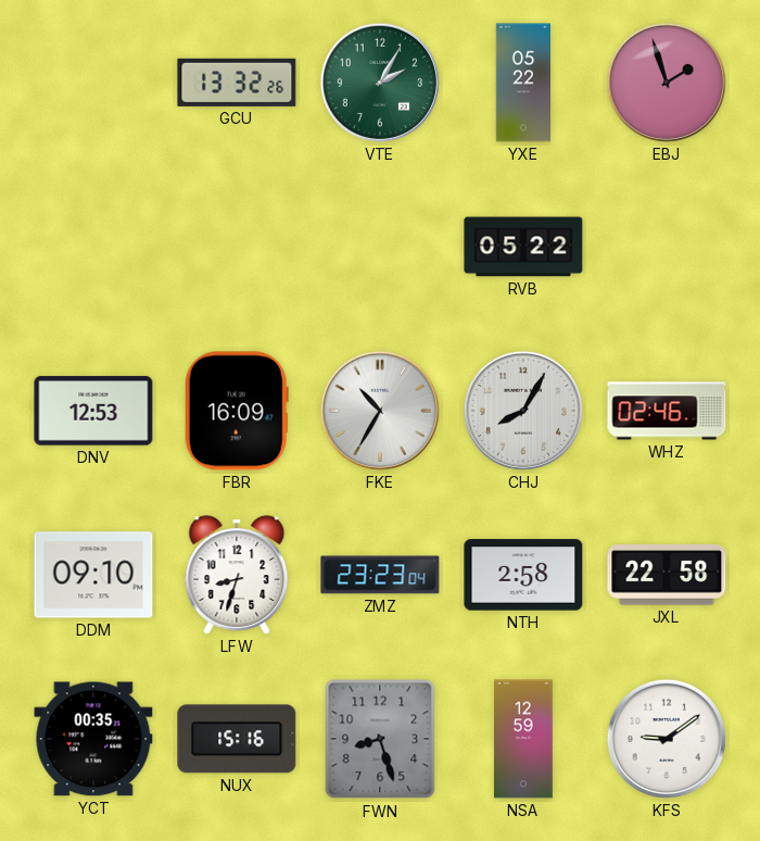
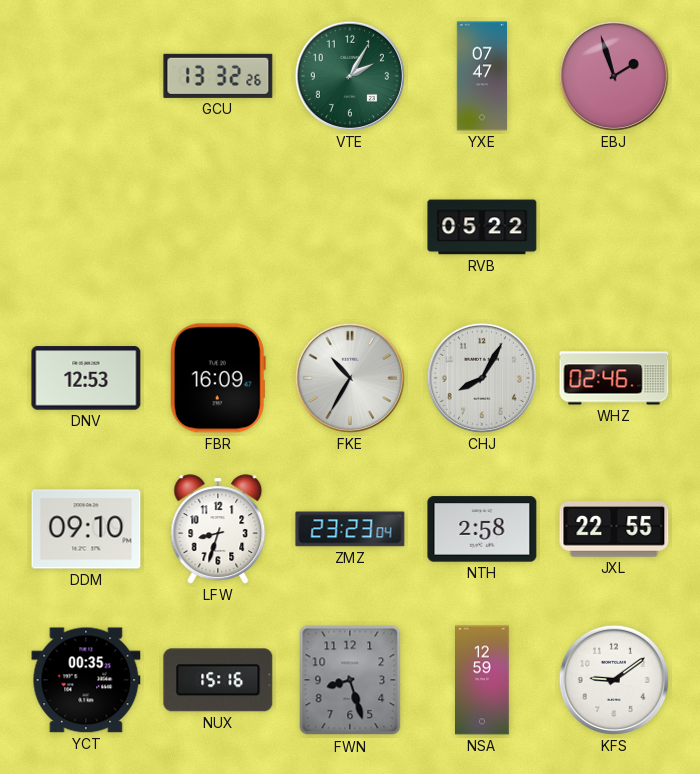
YXE: 05:22 -> 07:47
JXL: 22:58 -> 22:55
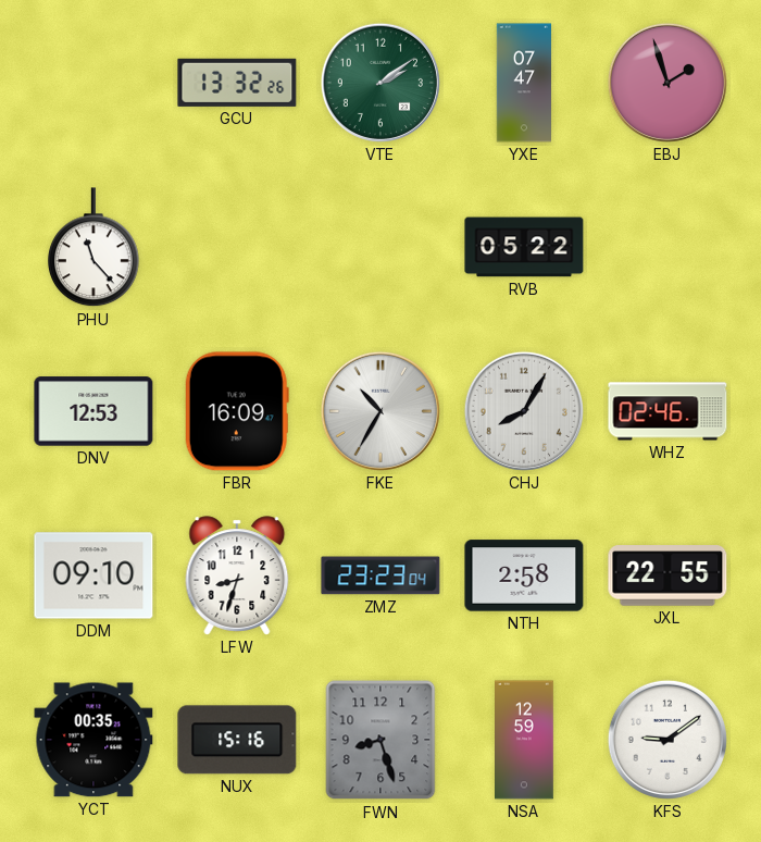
VTE: 2:05 -> 2:09
PHU: none -> 11:23
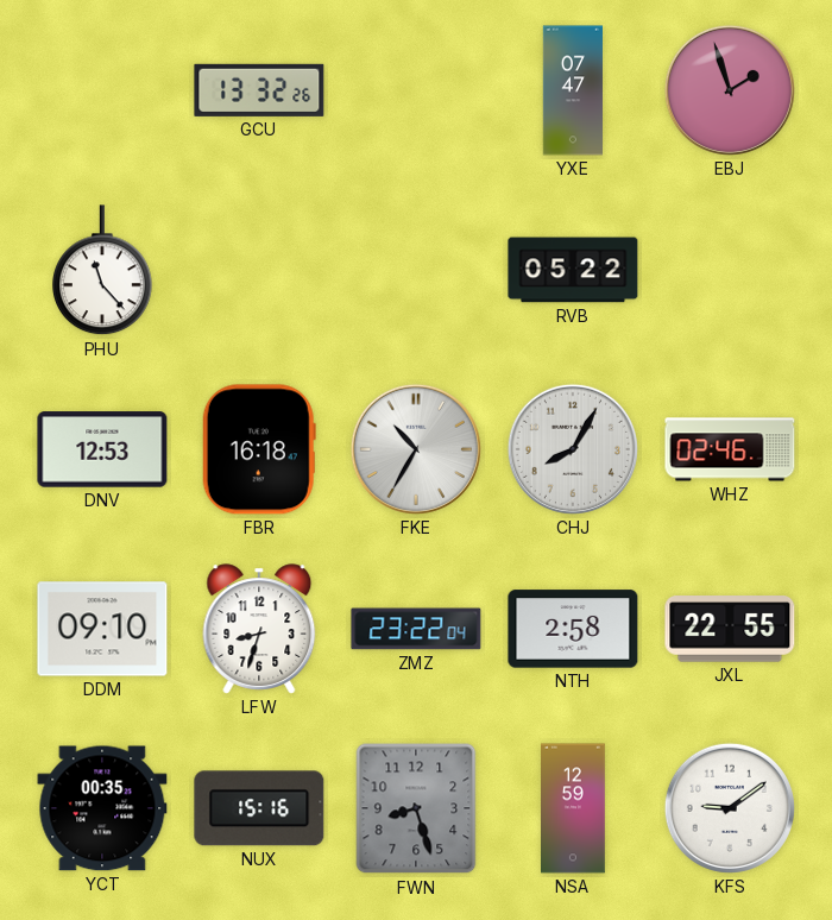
VTE: 2:09 -> none
FBR: 16:09 -> 16:18
ZMZ: 23:23 -> 23:22
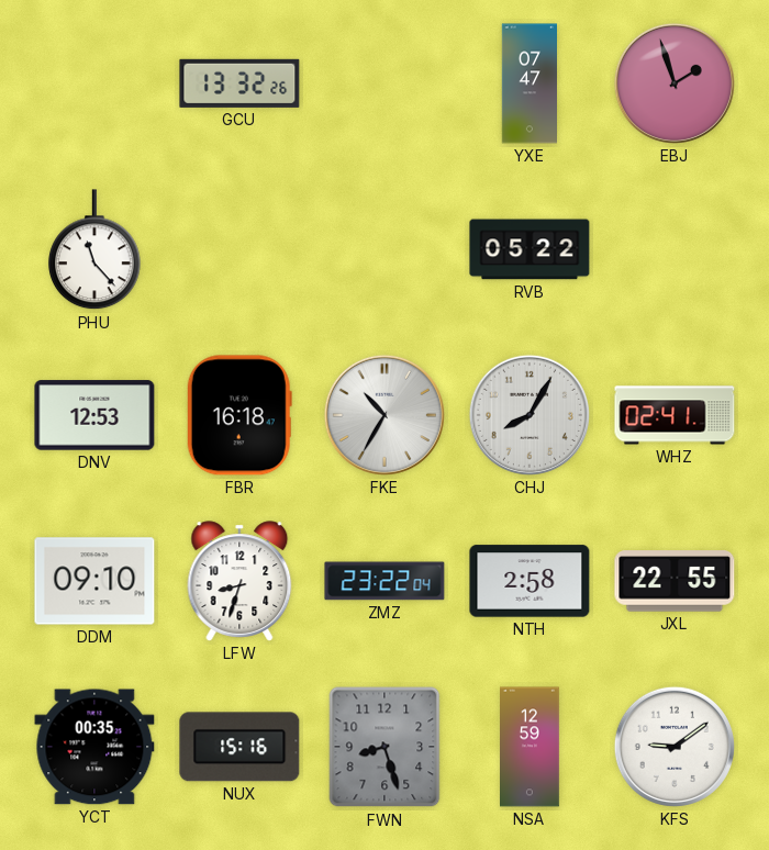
WHZ: 02:46 -> 02:41
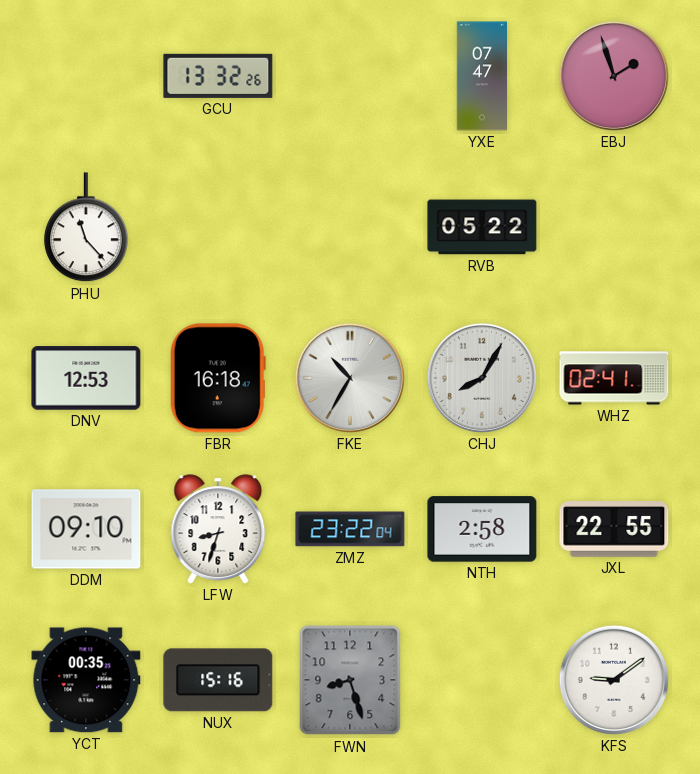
NSA: 12:59 -> none
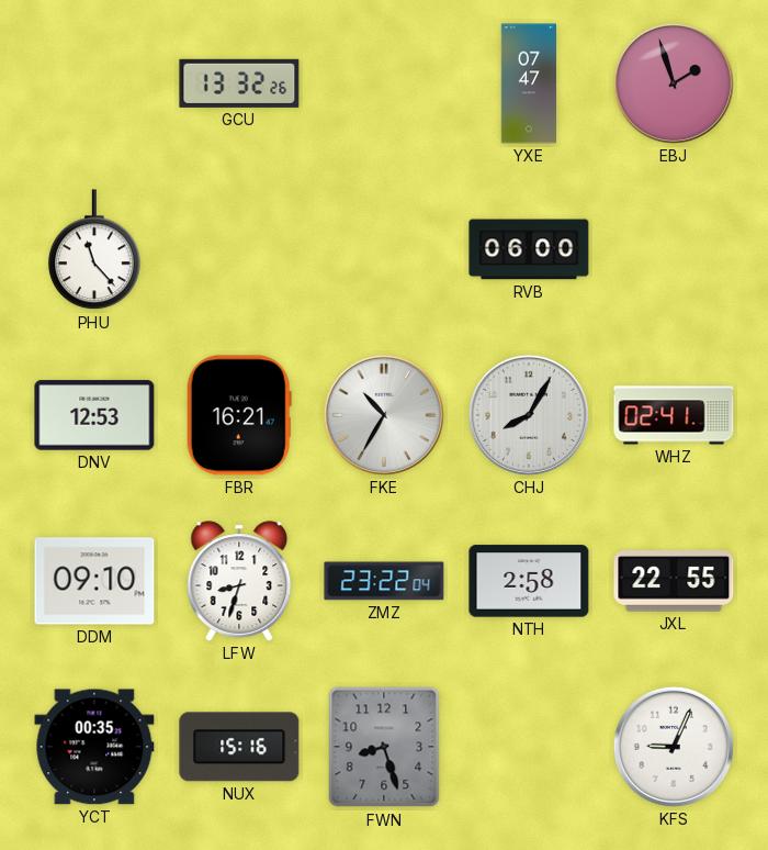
RVB: 05:22 -> 06:00
FBR: 16:18 -> 16:21
KFS: 9:09 -> 9:04
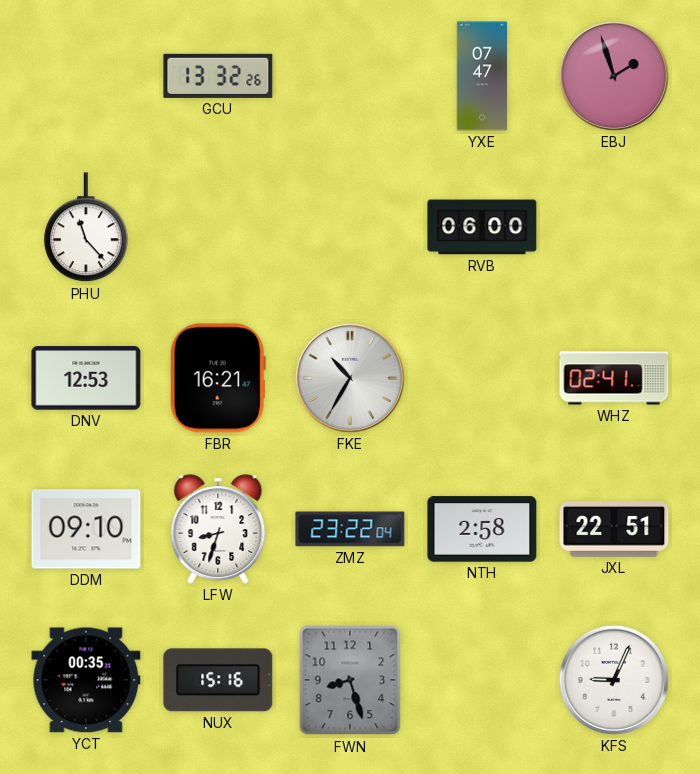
CHJ: 8:05 -> none
JXL: 22:55 -> 22:51
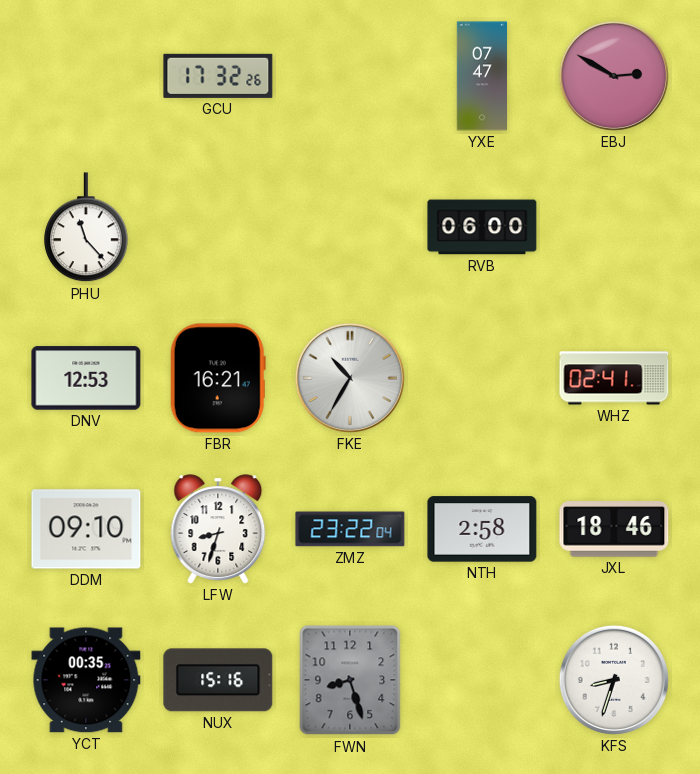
GCU: 13:32 -> 17:32
EBJ: 1:57 -> 2:50
JXL: 22:51 -> 18:46
KFS: 9:04 -> 8:33
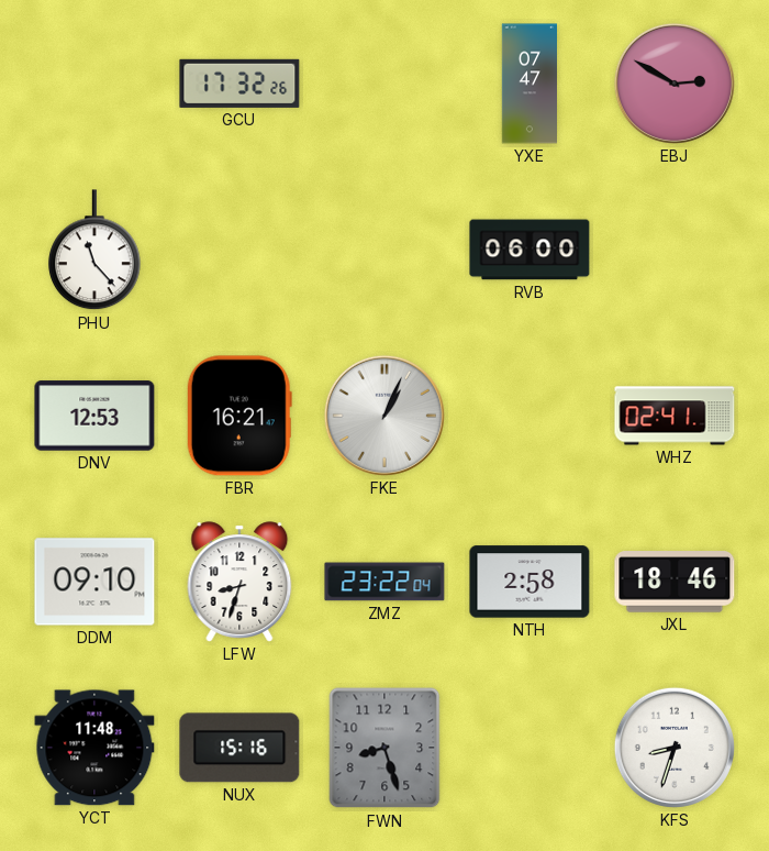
FKE: 10:35 -> 1:04
YCT: 00:35 -> 11:48
